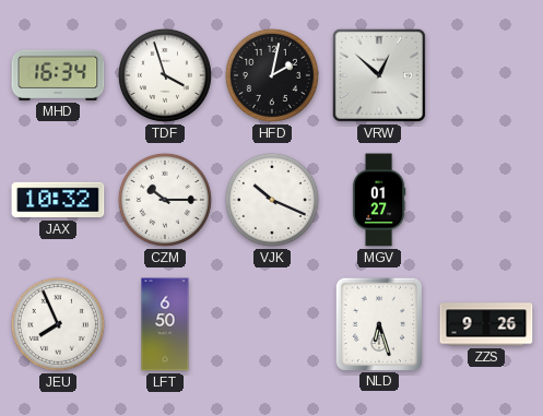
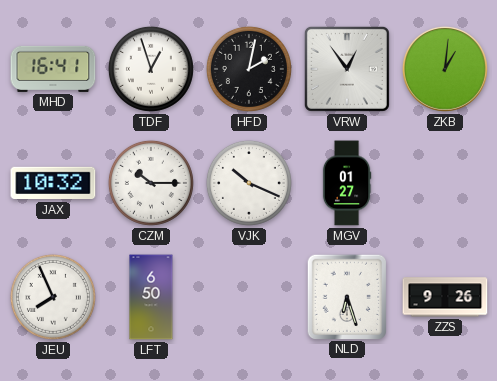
MHD: 16:34 -> 16:41
TDF: 3:57 -> 12:57
VRW: 12:52 -> 12:54
ZKB: none -> 1:01
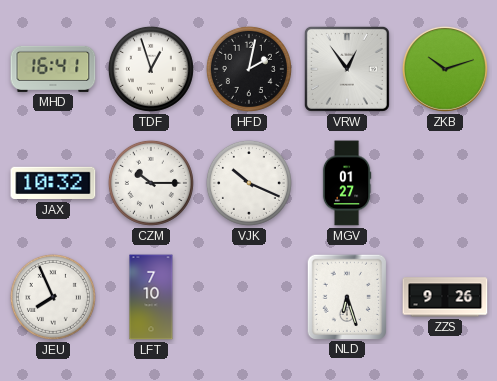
ZKB: 1:01 -> 10:12
LFT: 6:50 -> 7:10
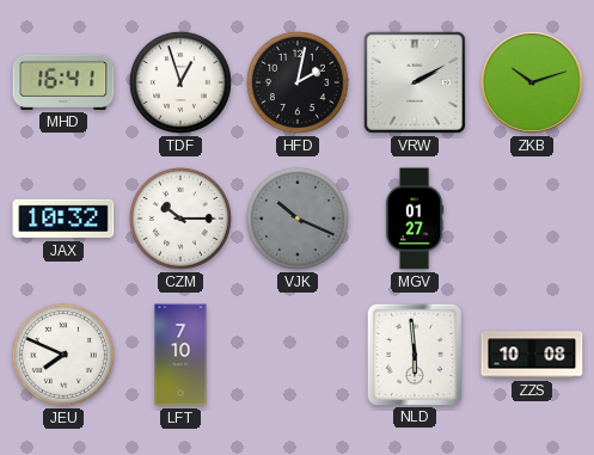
VRW: 12:54 -> 2:10
VJK dial: white -> grey
JEU: 7:56 -> 7:49
NLD: 6:27 -> 5:59
ZZS: 9:26 -> 10:08
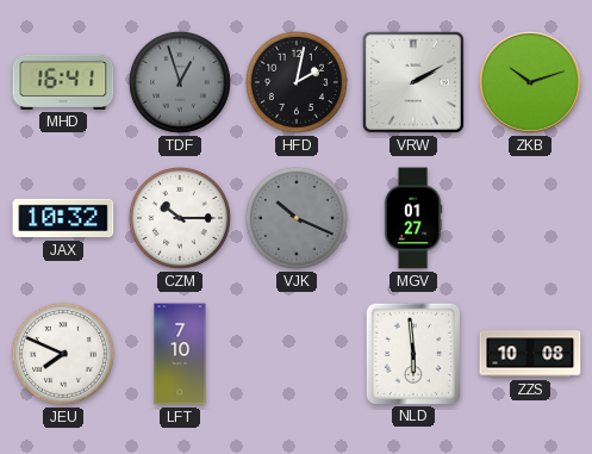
TDF dial: white -> grey
